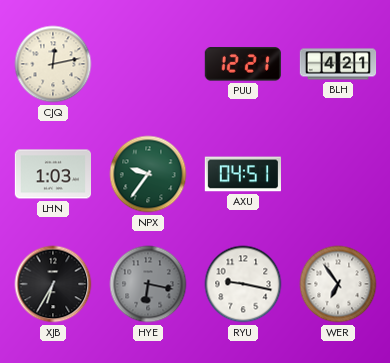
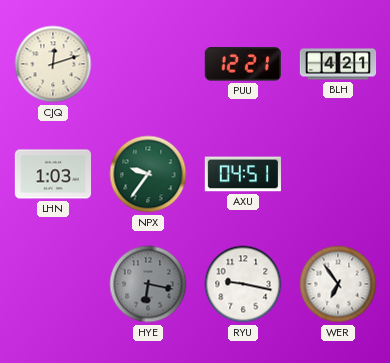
CJQ: 12:13 -> 12:12
XJB: 6:35 -> none
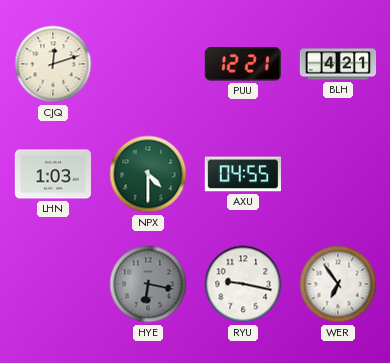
NPX: 9:36 -> 4:30
AXU: 04:51 -> 04:55
